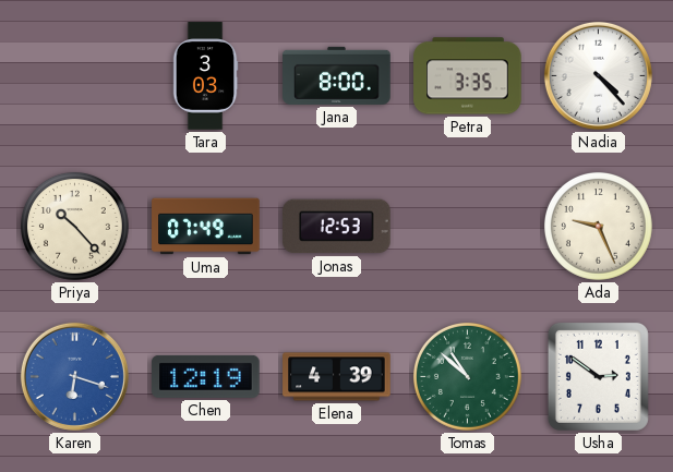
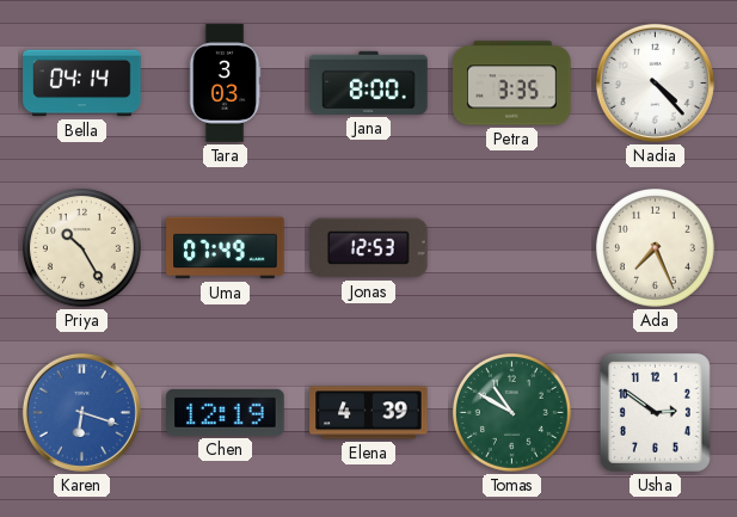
Bella: none -> 04:14
Priya: 10:23 -> 10:25
Ada: 9:26 -> 7:26
Tomas: 10:52 -> 10:50
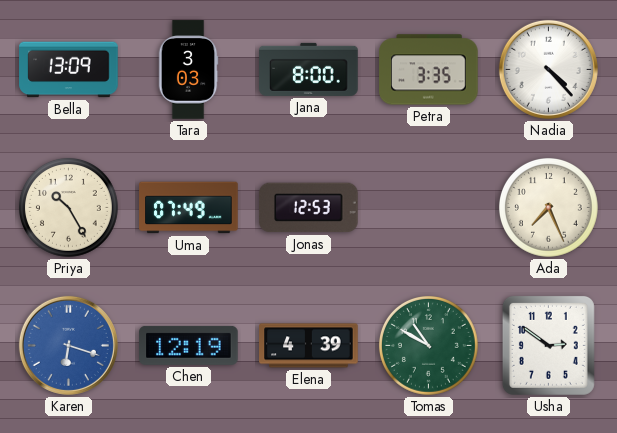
Bella: 04:14 -> 13:09
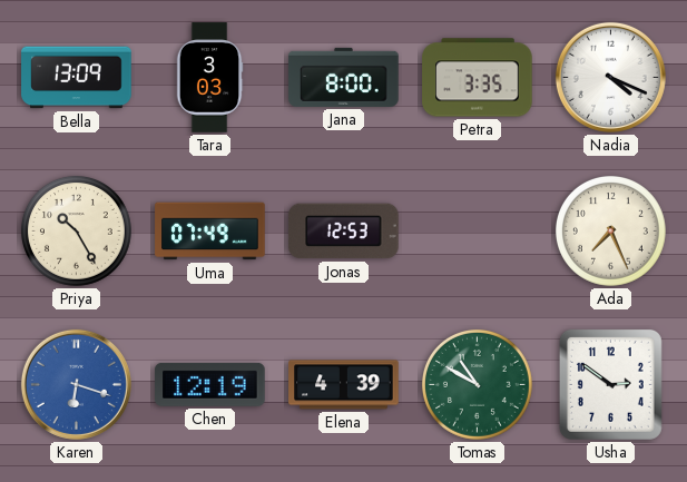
Nadia: 4:23 -> 4:19
